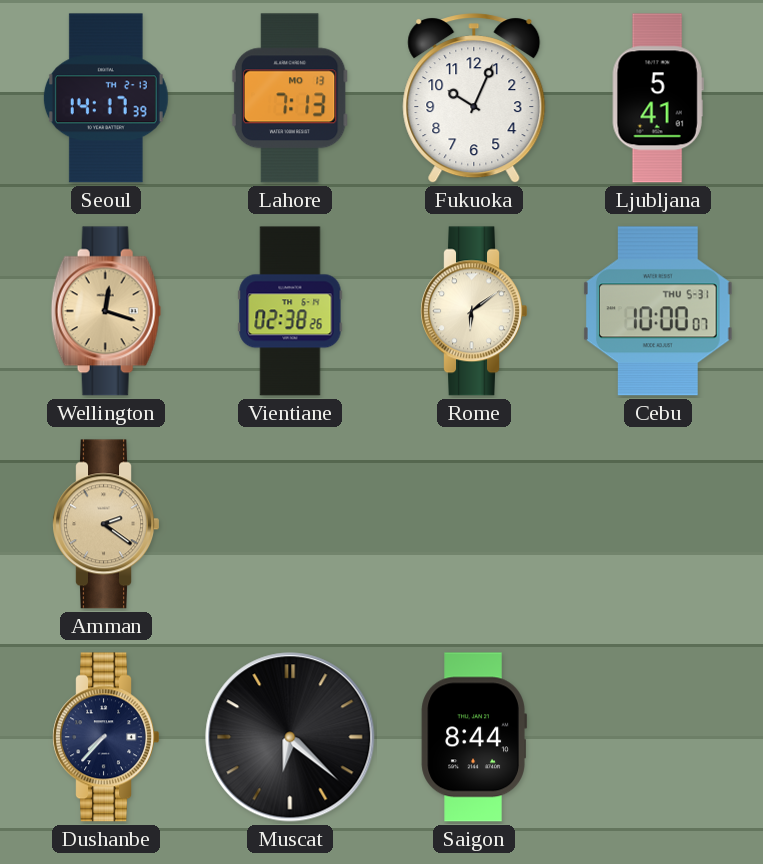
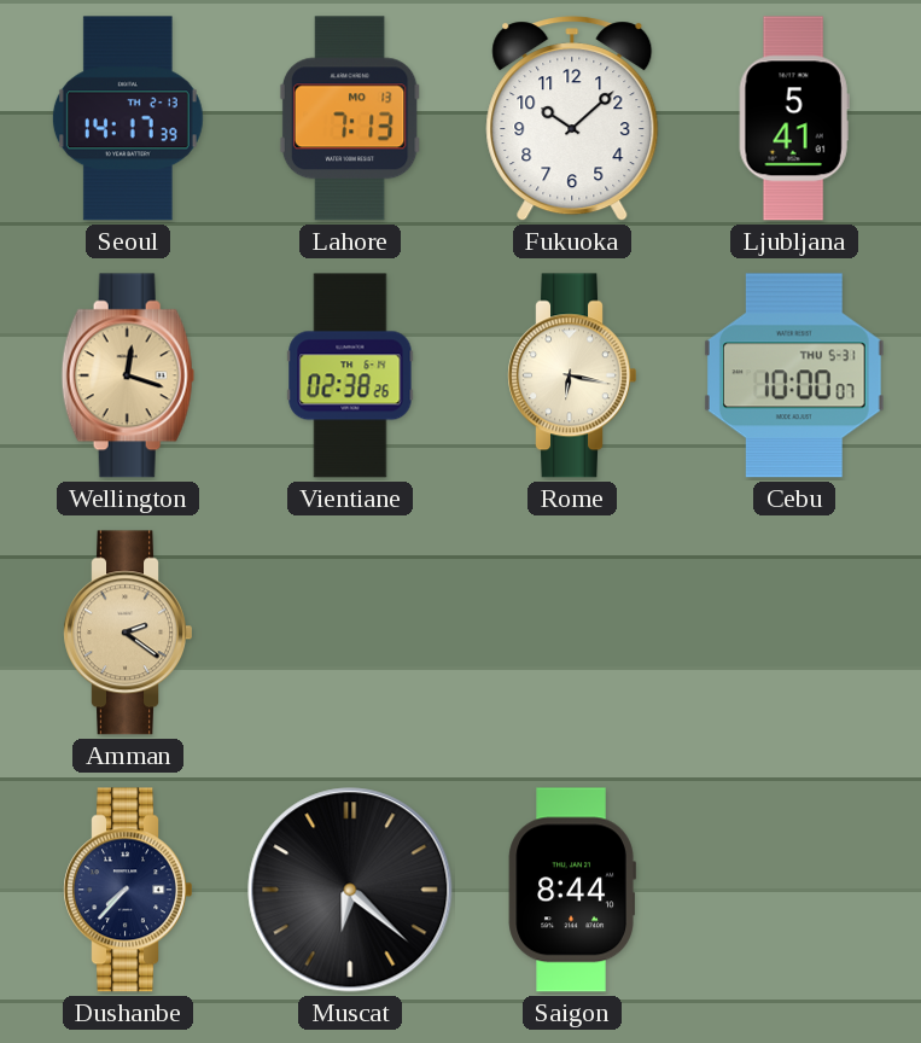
Fukuoka: 10:04 -> 10:08
Rome: 6:09 -> 6:17
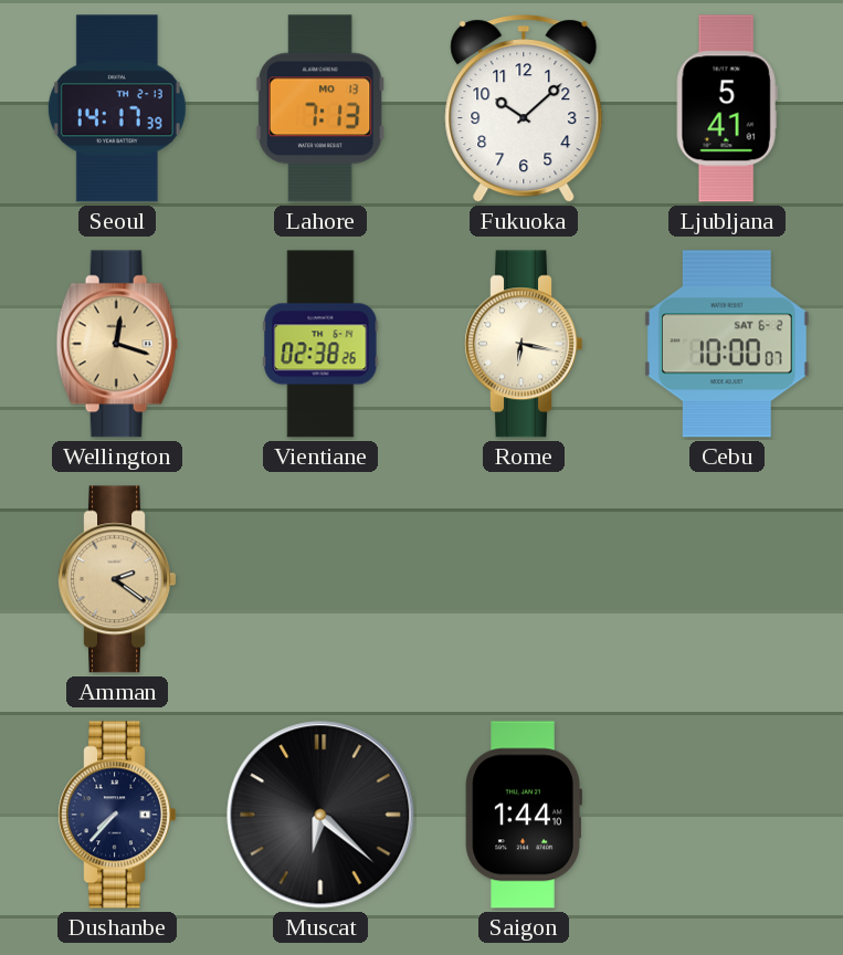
Cebu date: THU 5-31 -> SAT 6-2
Saigon: 8:44 -> 1:44
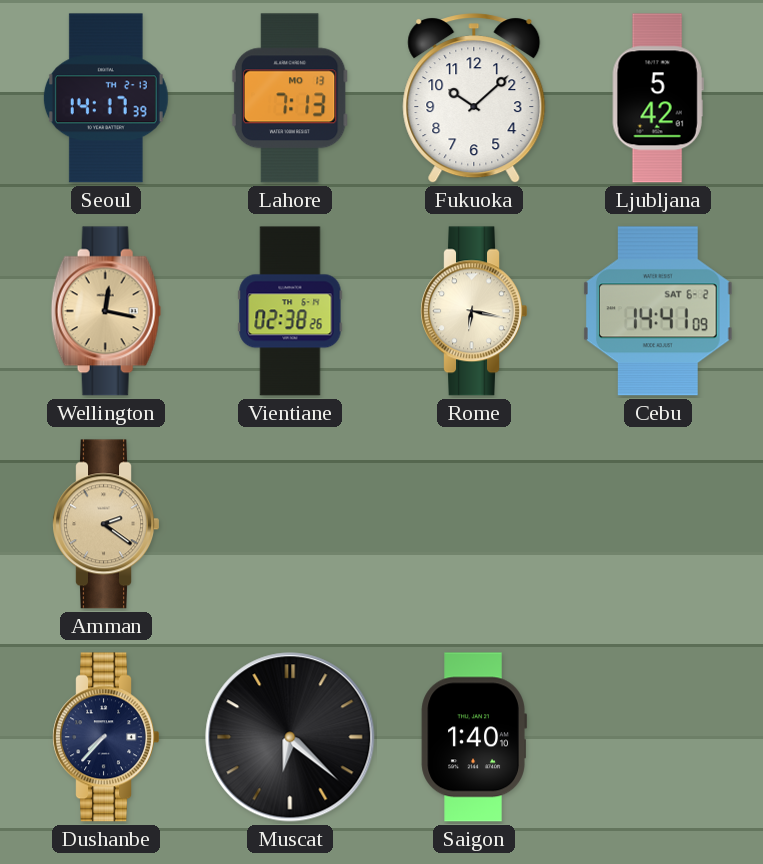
Ljubljana: 5:41 -> 5:42
Wellington: 12:18 -> 12:17
Cebu: 10:00 -> 14:41
Saigon: 1:44 -> 1:40
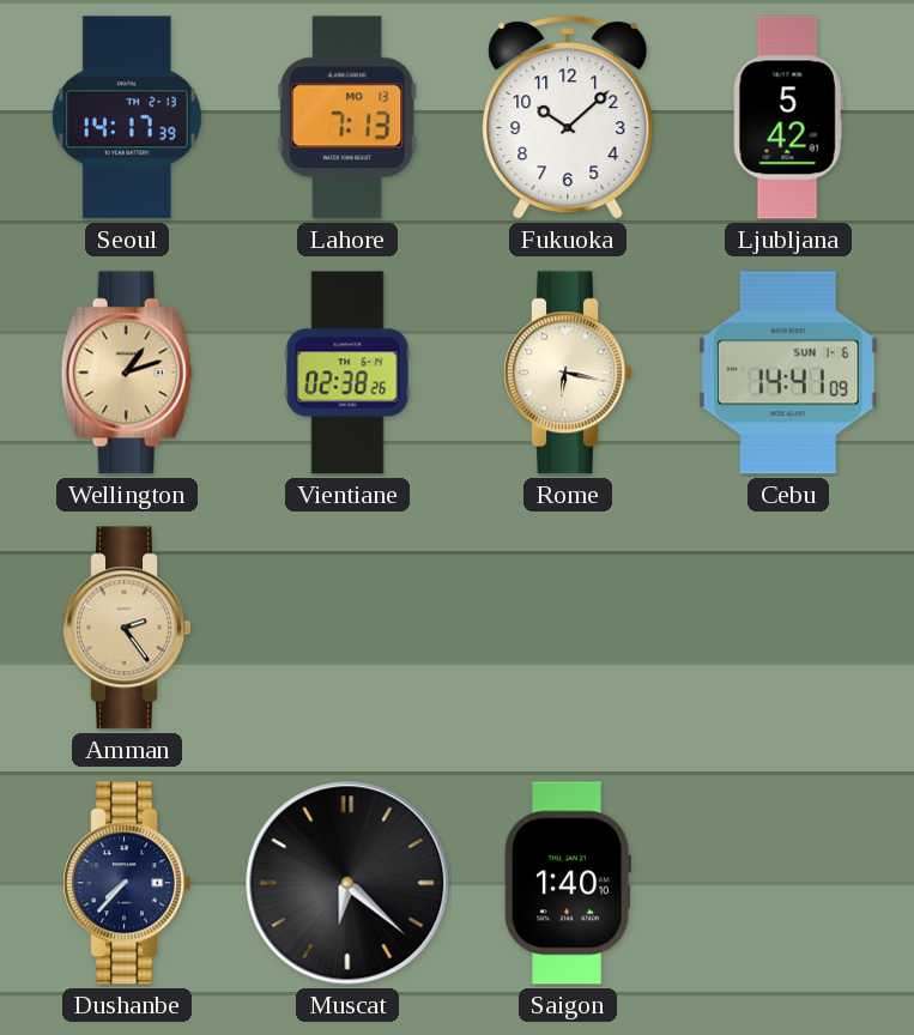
Wellington: 12:17 -> 1:12
Cebu date: SAT 6-2 -> SUN 1-6
Amman: 2:21 -> 2:24
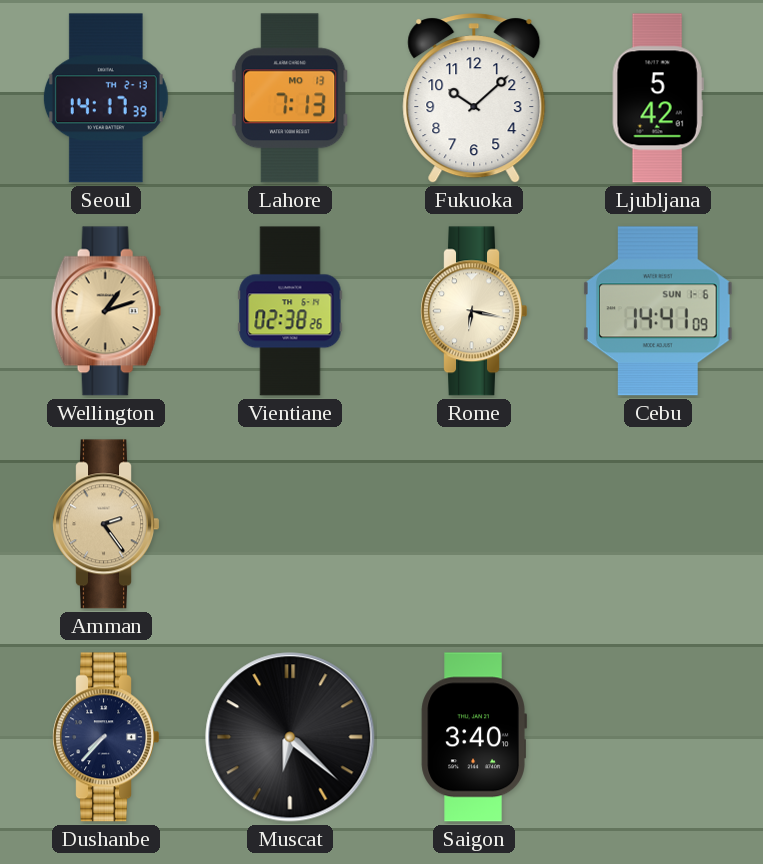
Saigon: 1:40 -> 3:40
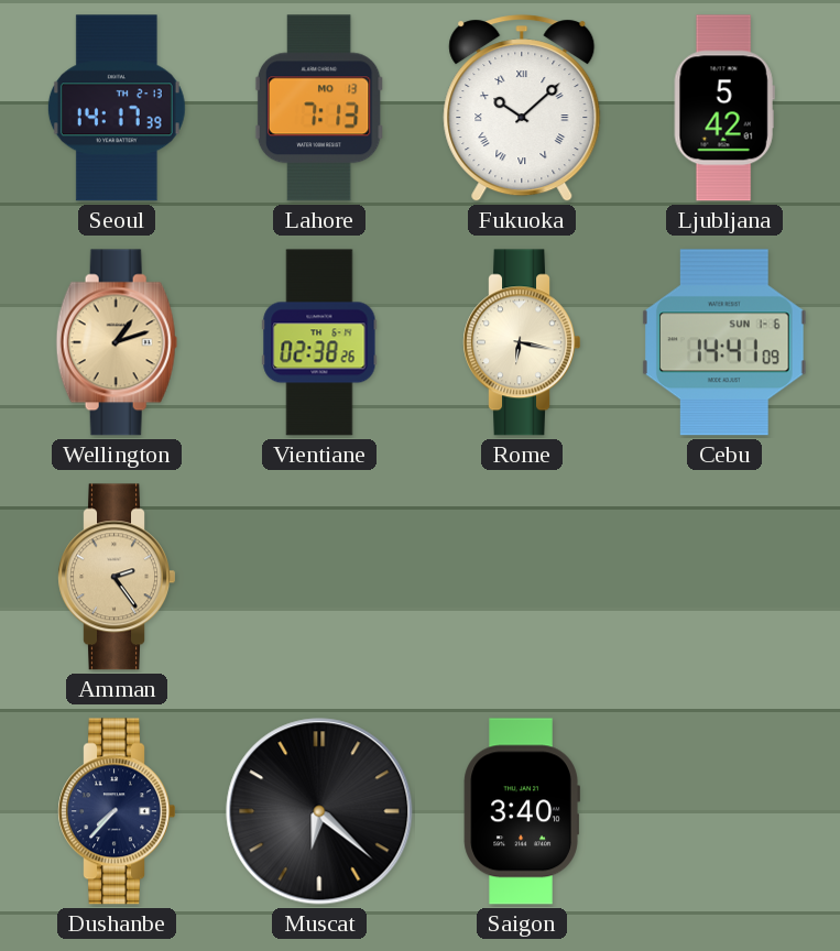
Fukuoka numerals: Arabic -> Roman
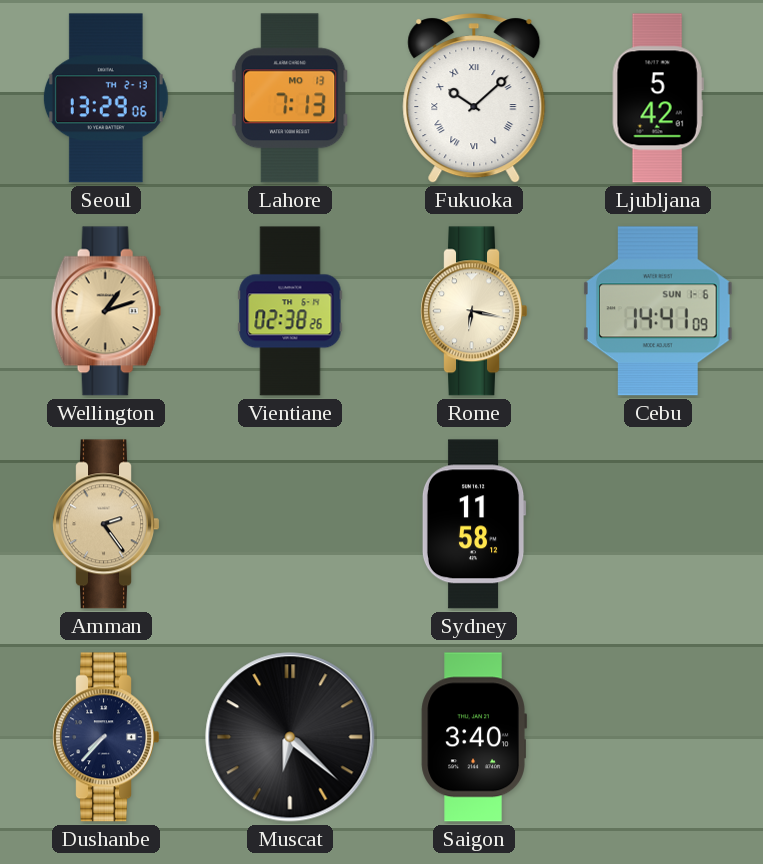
Seoul: 14:17 -> 13:29
Sydney: none -> 11:58
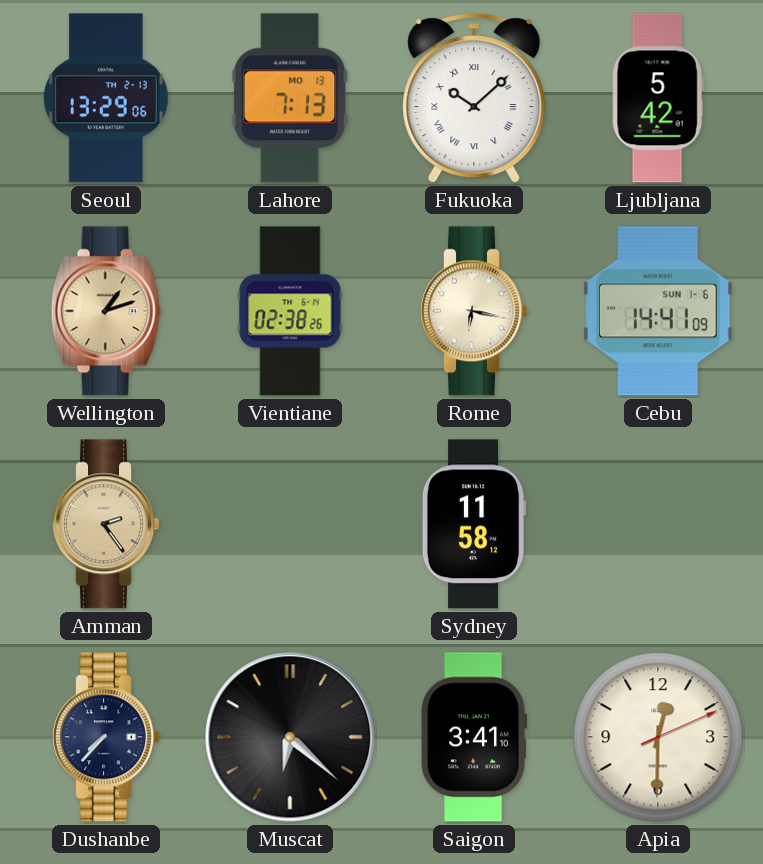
Saigon: 3:40 -> 3:41
Apia: none -> 12:30
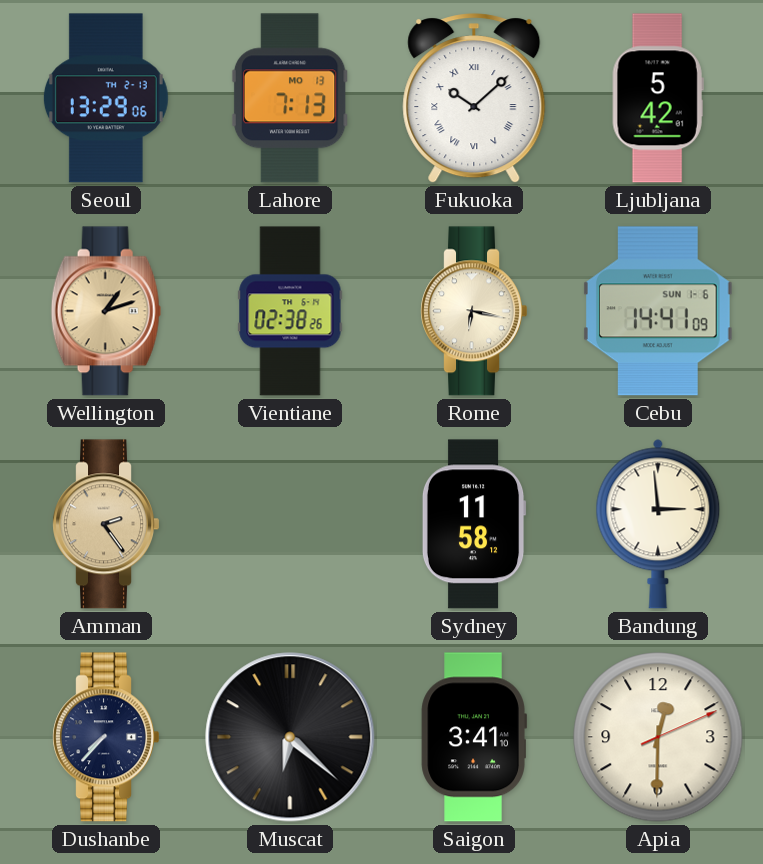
Bandung: none -> 2:59
